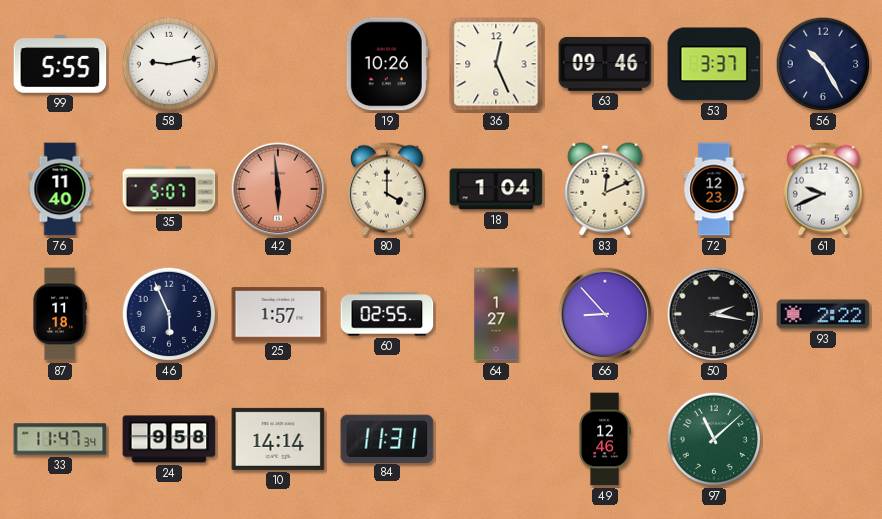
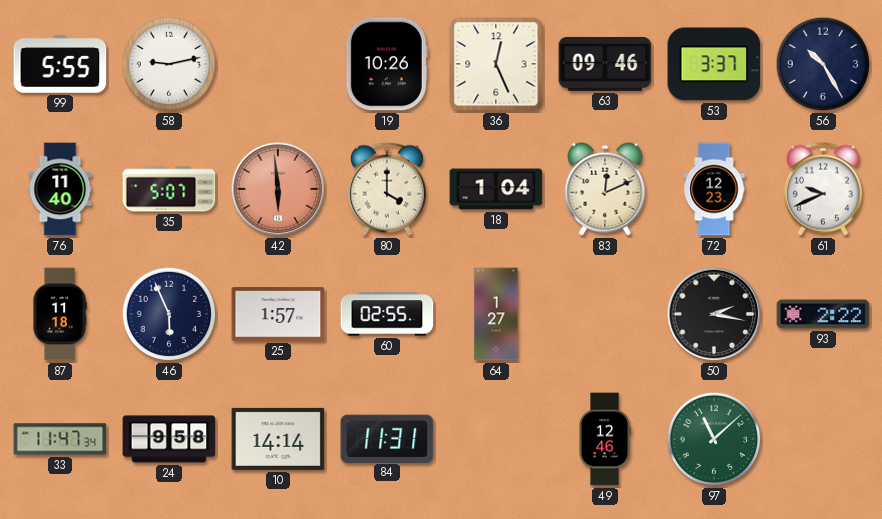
66: 8:53 -> none
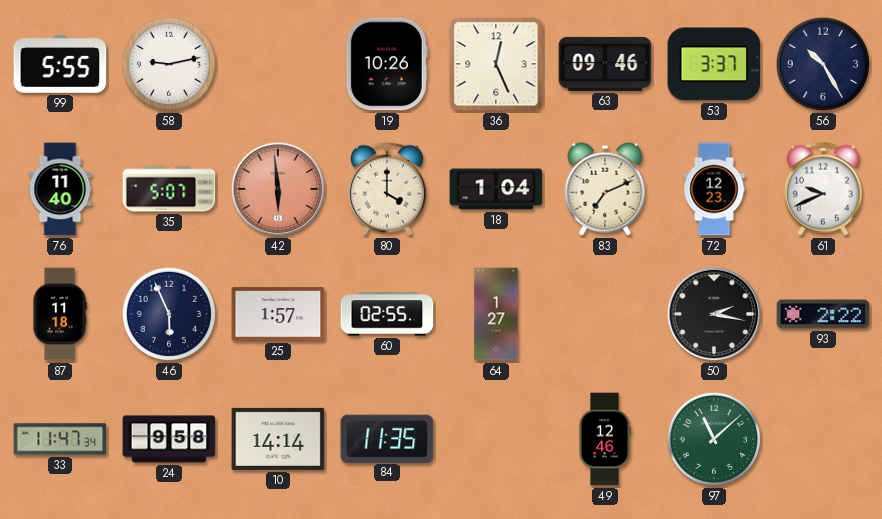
83: 12:11 -> 7:11
84: 11:31 -> 11:35
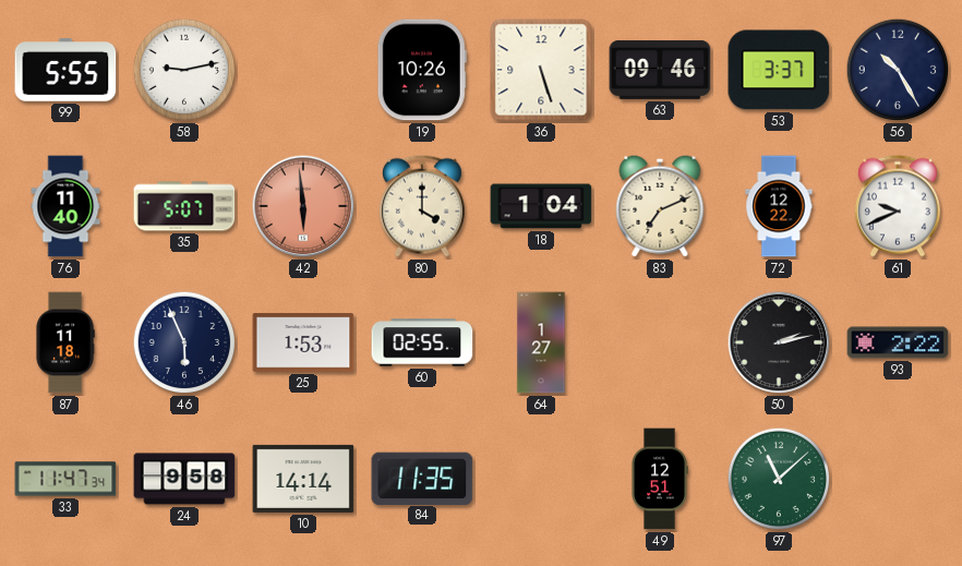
36: 12:26 -> 5:27
72: 12:23 -> 12:22
25: 1:57 -> 1:53
50: 2:17 -> 2:13
49: 12:46 -> 12:51
